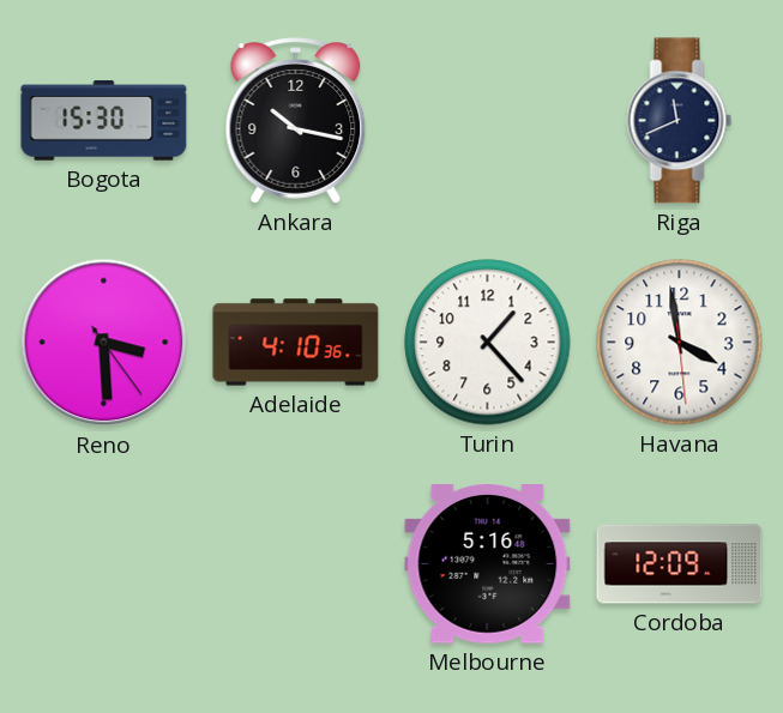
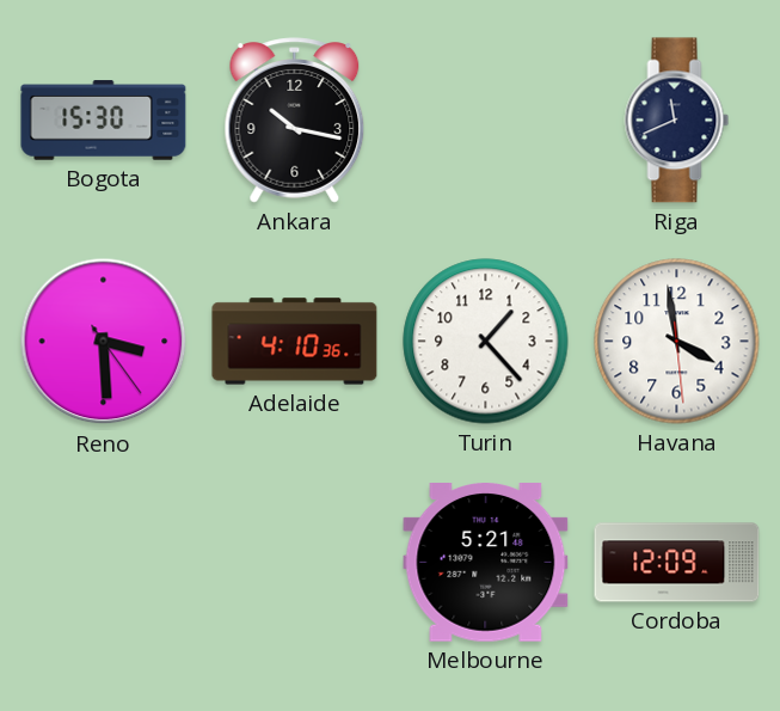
Melbourne: 5:16 -> 5:21
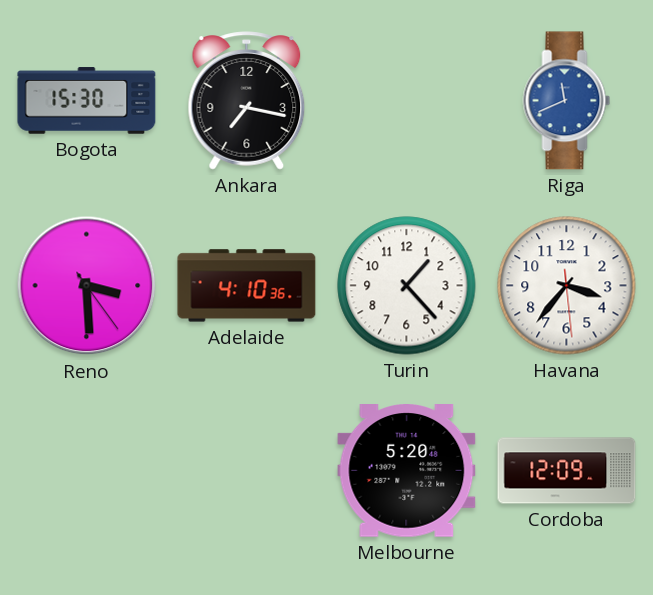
Ankara: 10:17 -> 7:17
Riga dial: navy -> blue
Havana: 3:58 -> 3:36
Melbourne: 5:21 -> 5:20
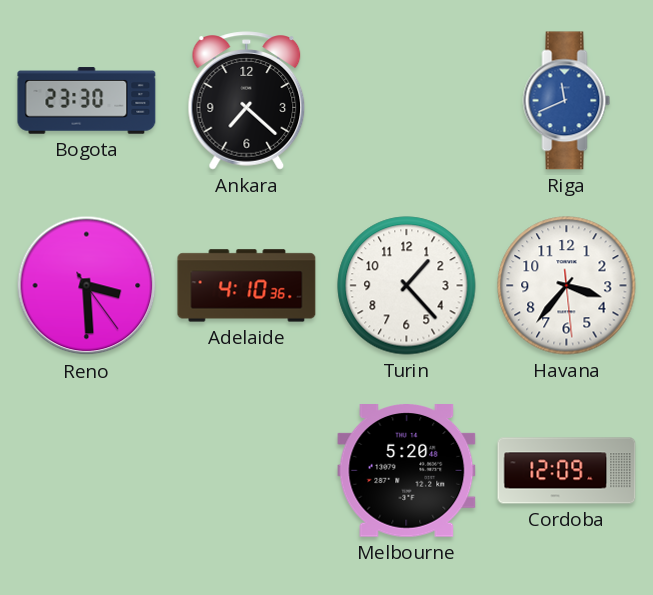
Bogota: 15:30 -> 23:30
Ankara: 7:17 -> 7:22
